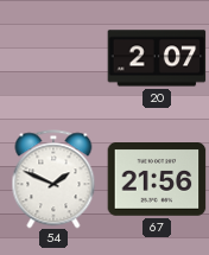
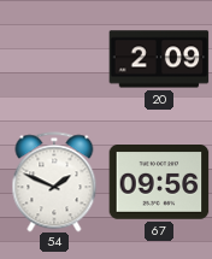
20: 2:07 -> 2:09
67: 21:56 -> 09:56
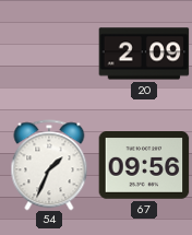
54: 1:49 -> 1:34
